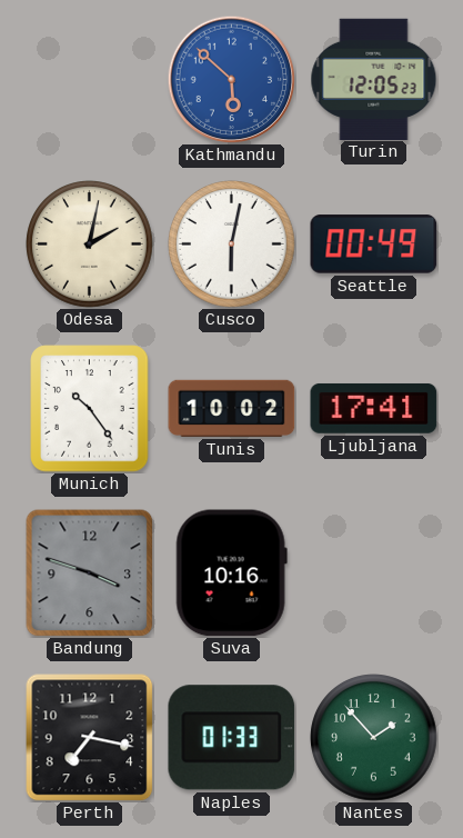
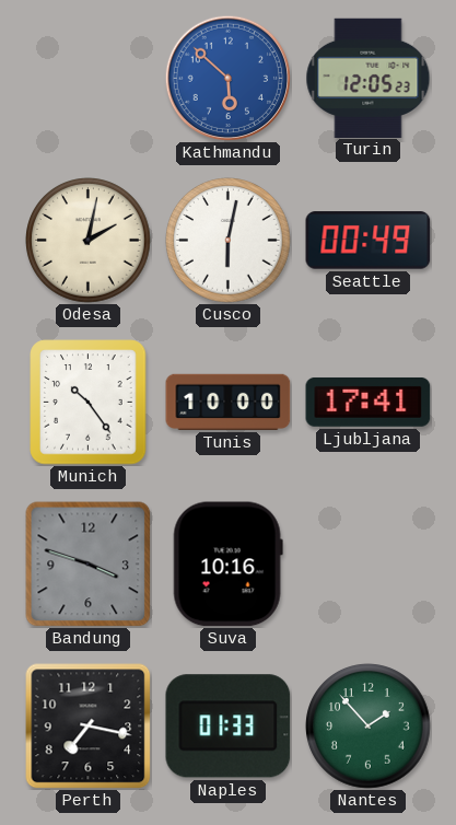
Tunis: 10:02 -> 10:00
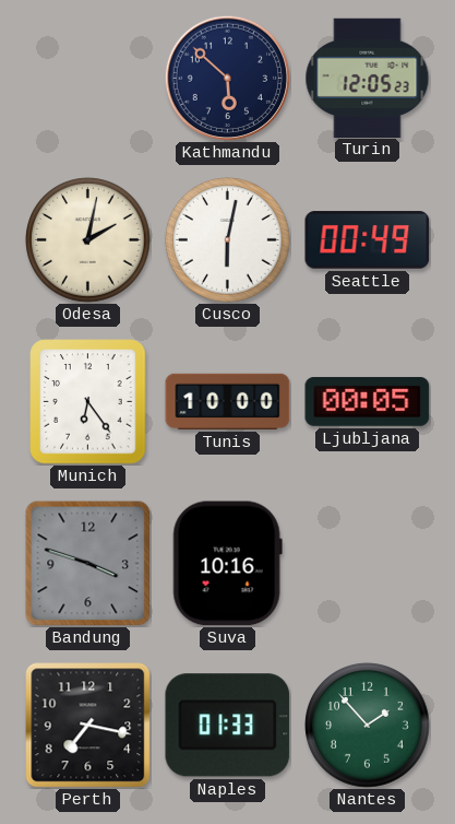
Kathmandu dial: blue -> navy
Munich: 10:24 -> 6:24
Ljubljana: 17:41 -> 00:05
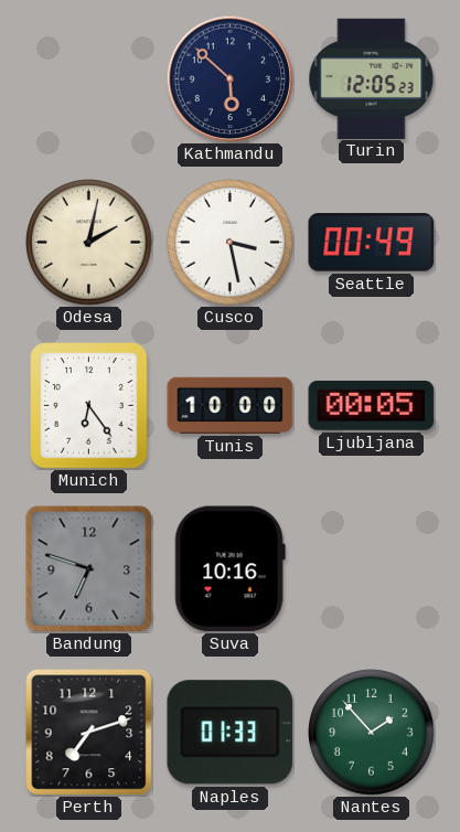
Cusco: 6:02 -> 3:28
Bandung: 3:48 -> 6:48
Perth: 7:17 -> 7:12
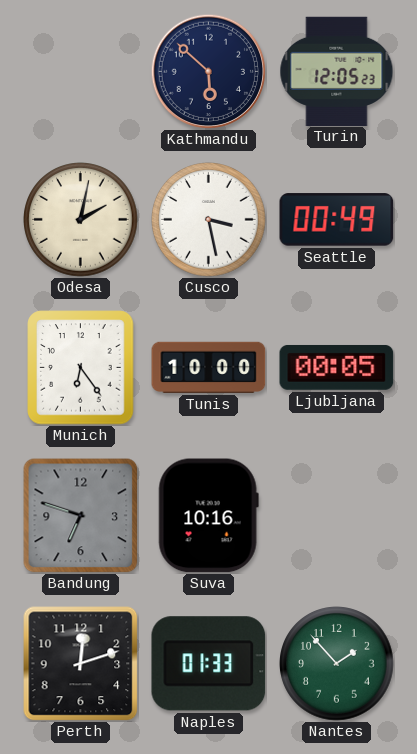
Perth: 7:12 -> 12:12
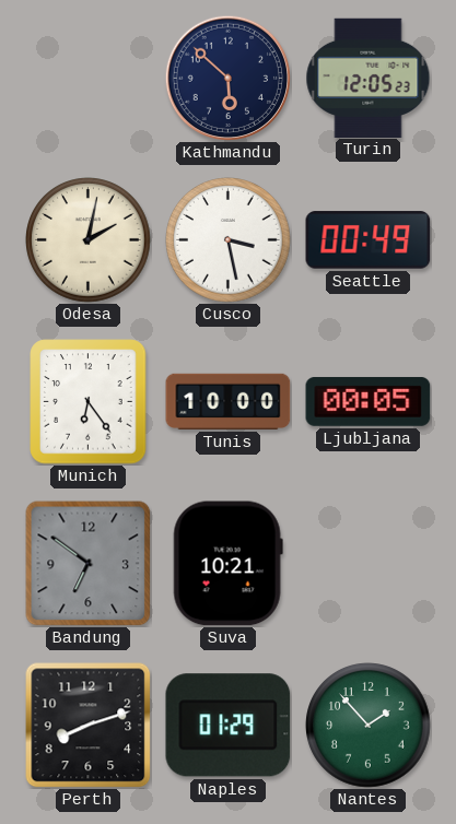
Bandung: 6:48 -> 6:51
Suva: 10:16 -> 10:21
Perth: 12:12 -> 8:12
Naples: 01:33 -> 01:29
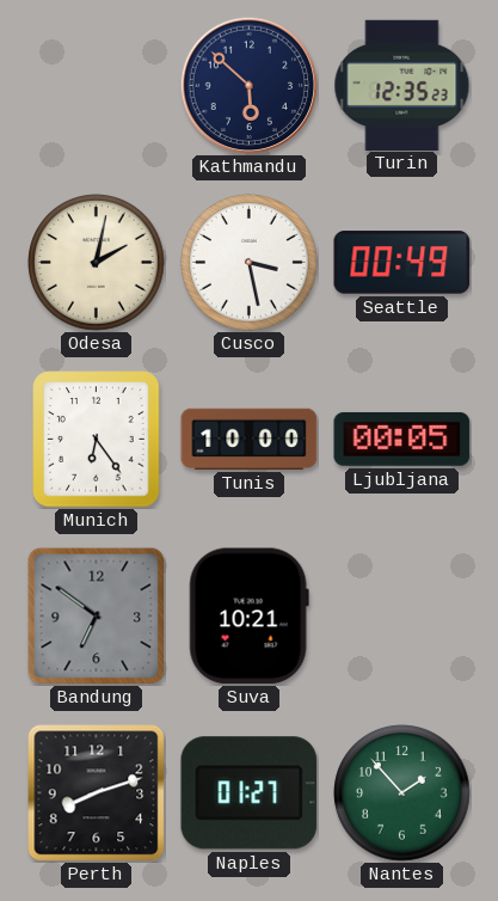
Turin: 12:05 -> 12:35
Naples: 01:29 -> 01:27
